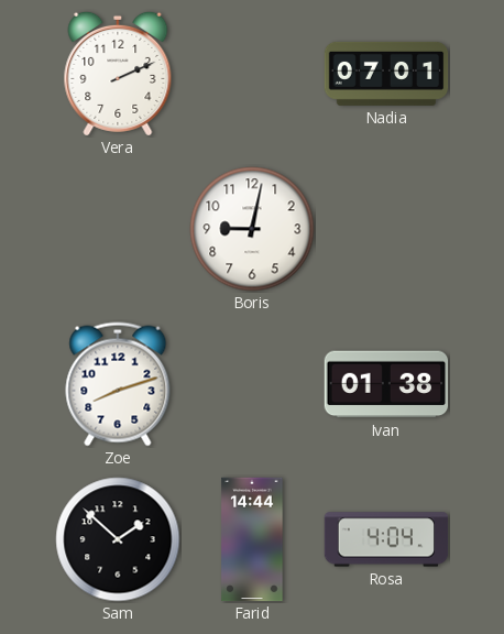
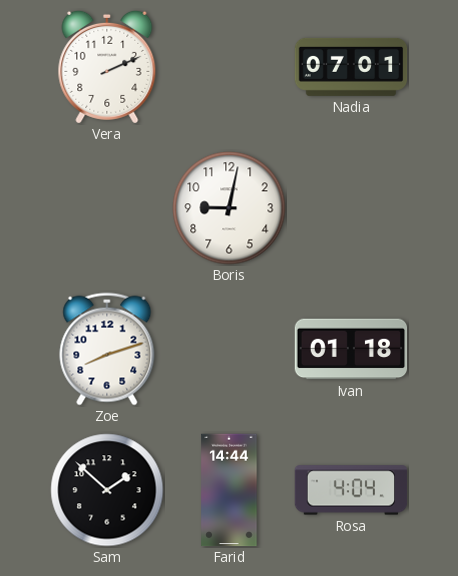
Ivan: 01:38 -> 01:18
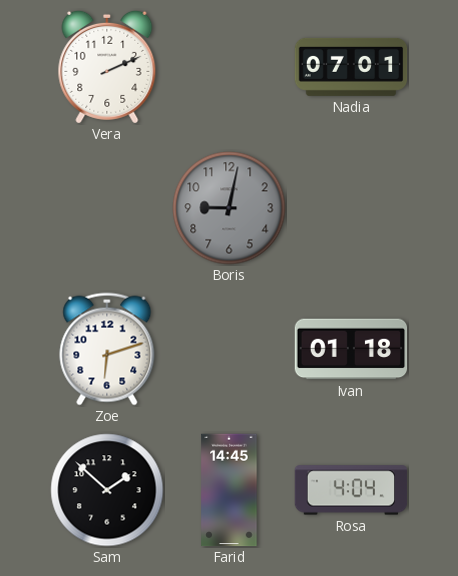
Boris dial: white -> grey
Zoe: 8:12 -> 6:12
Farid: 14:44 -> 14:45
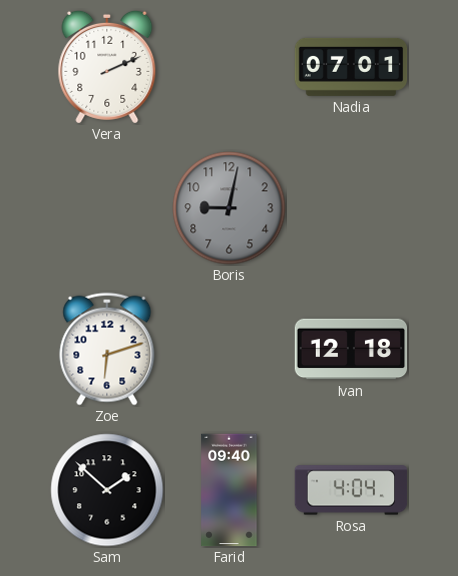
Ivan: 01:18 -> 12:18
Farid: 14:45 -> 09:40
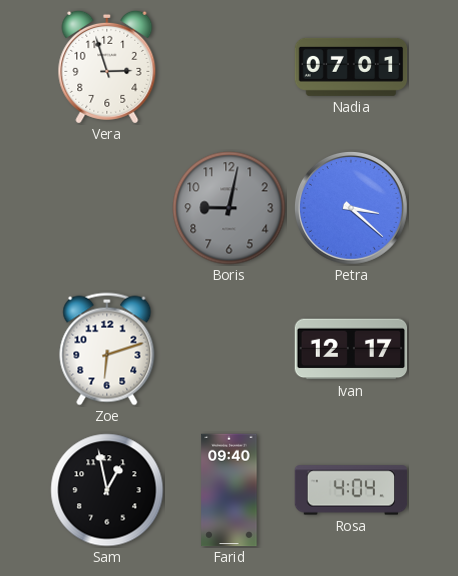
Vera: 2:11 -> 2:57
Petra: none -> 3:22
Ivan: 12:18 -> 12:17
Sam: 1:52 -> 12:58
